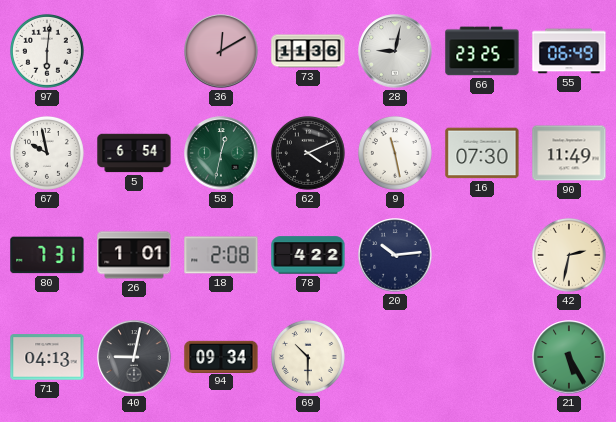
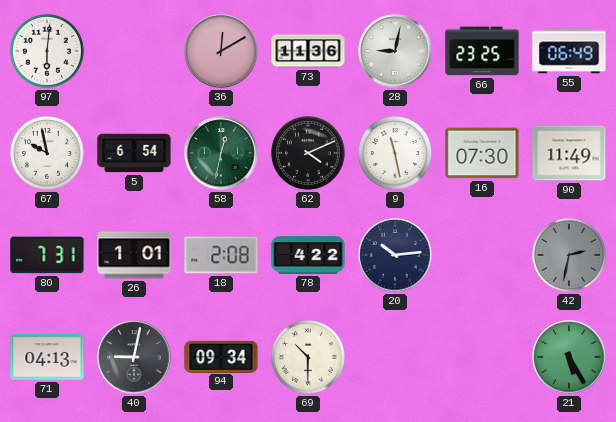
42 dial: cream -> grey
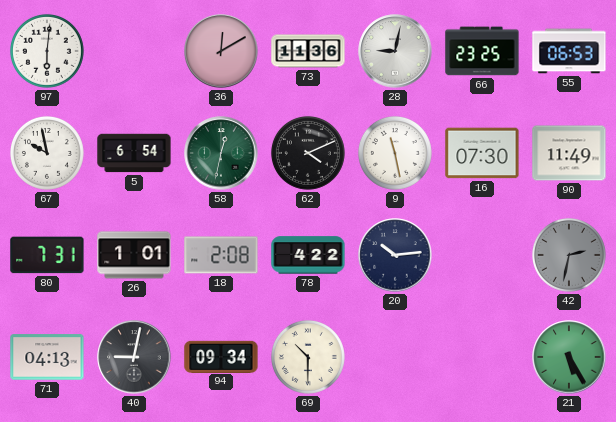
55: 06:49 -> 06:53
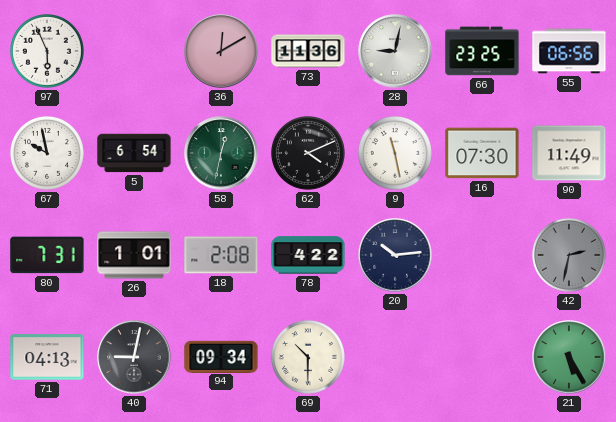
97: 6:01 -> 5:56
55: 06:53 -> 06:56
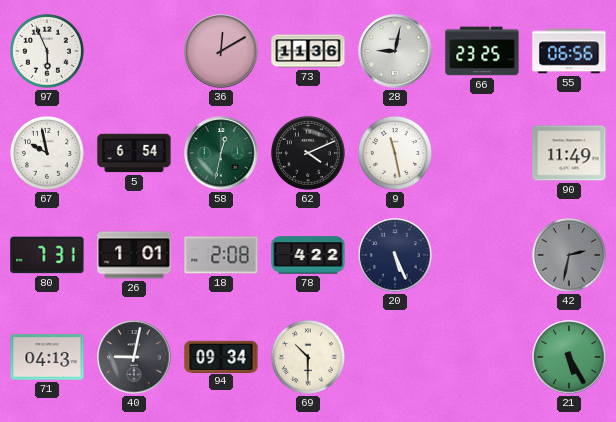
16: 07:30 -> none
20: 10:14 -> 5:26
